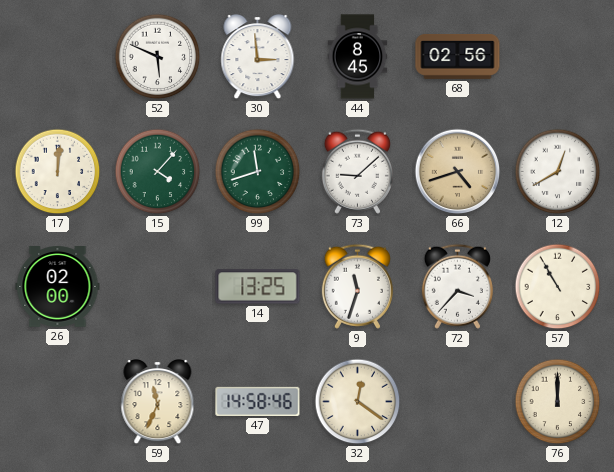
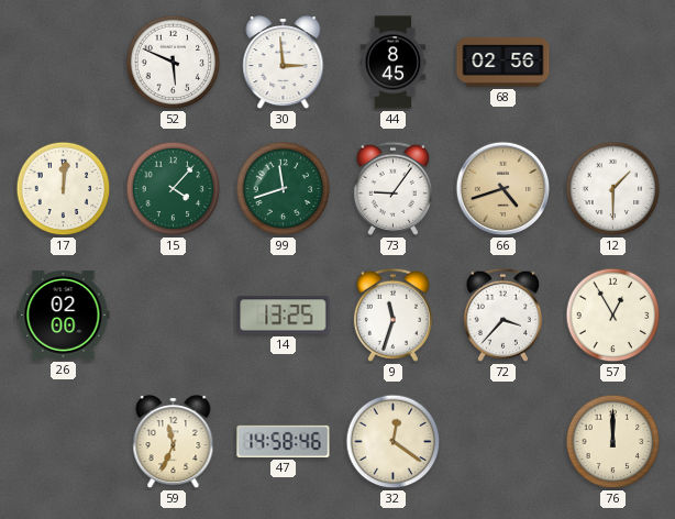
73: 9:08 -> 9:06
12: 12:40 -> 1:30
57: 10:55 -> 12:55
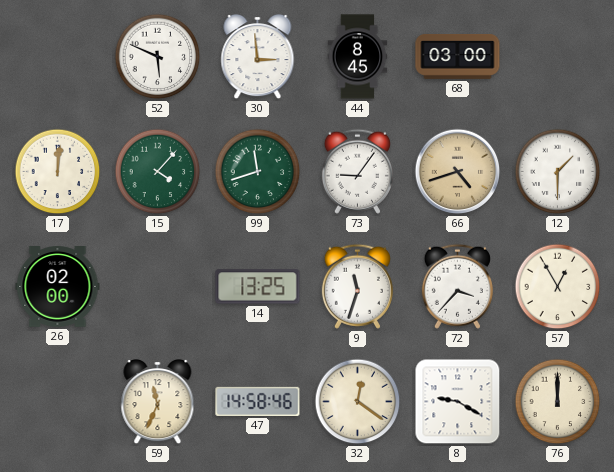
68: 02:56 -> 03:00
8: none -> 9:20
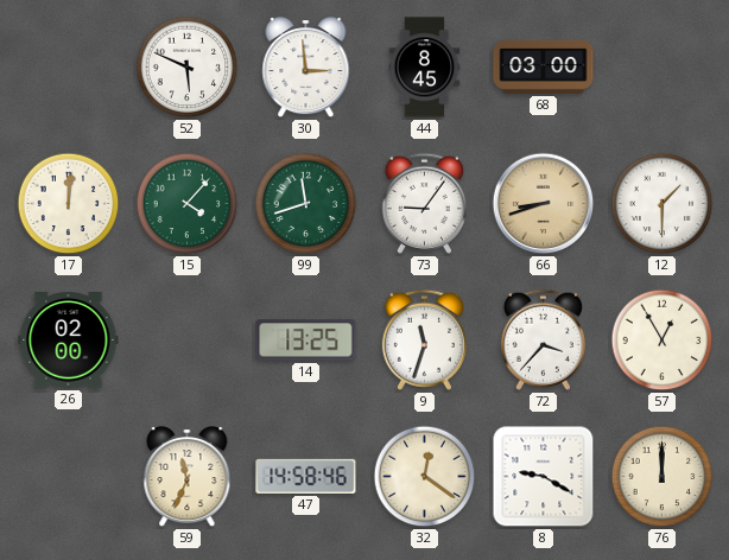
66: 4:42 -> 8:42
